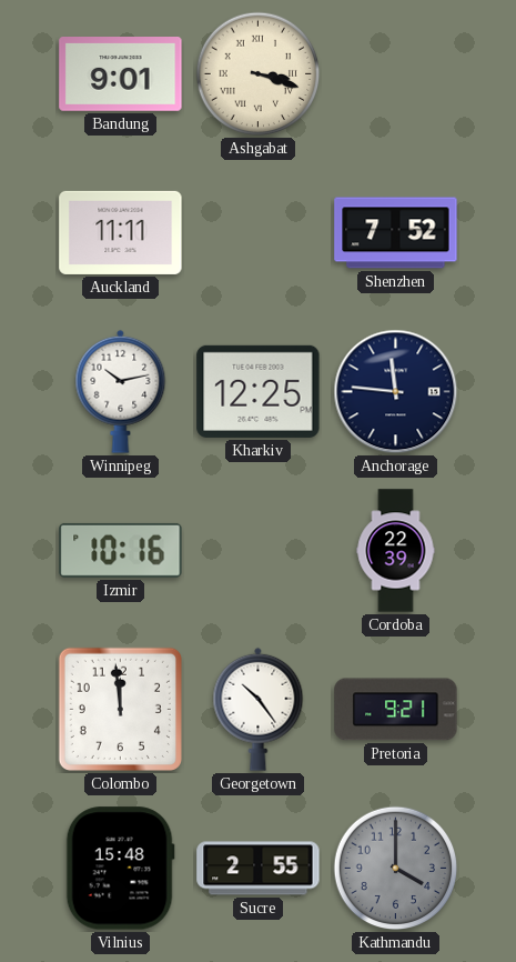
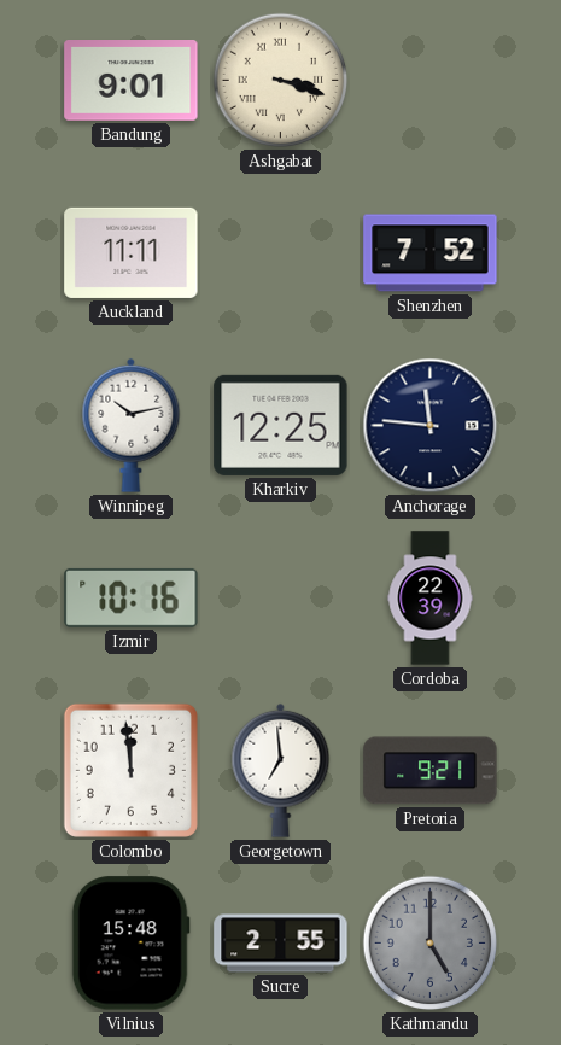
Georgetown: 10:24 -> 6:59
Kathmandu: 4:00 -> 5:00
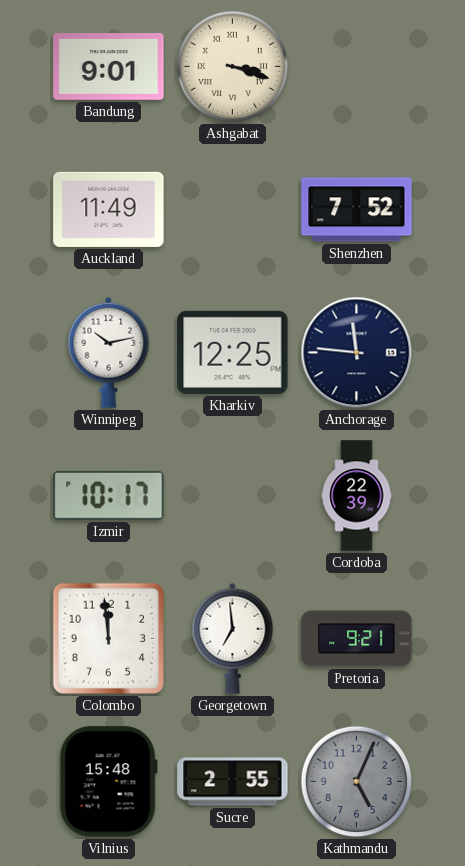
Auckland: 11:11 -> 11:49
Izmir: 10:16 -> 10:17
Kathmandu: 5:00 -> 5:04
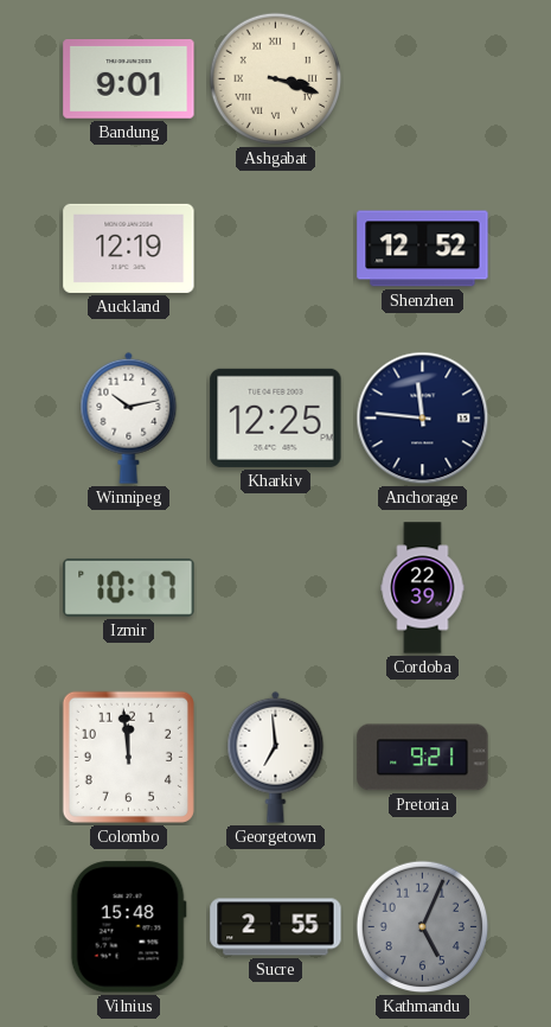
Auckland: 11:49 -> 12:19
Shenzhen: 7:52 -> 12:52
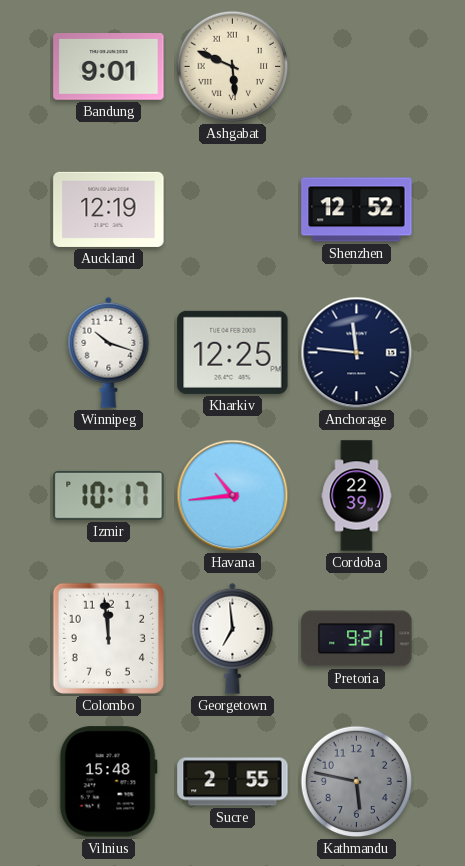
Ashgabat: 3:18 -> 5:49
Winnipeg: 10:13 -> 10:18
Havana: none -> 10:44
Kathmandu: 5:04 -> 5:47
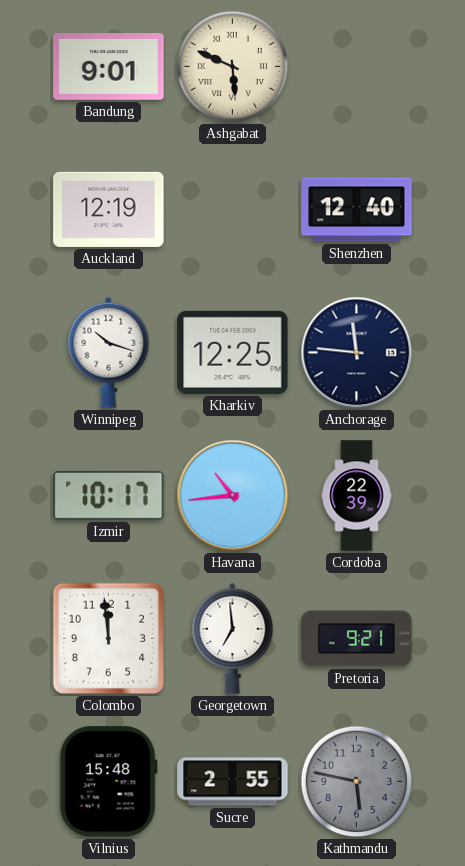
Shenzhen: 12:52 -> 12:40
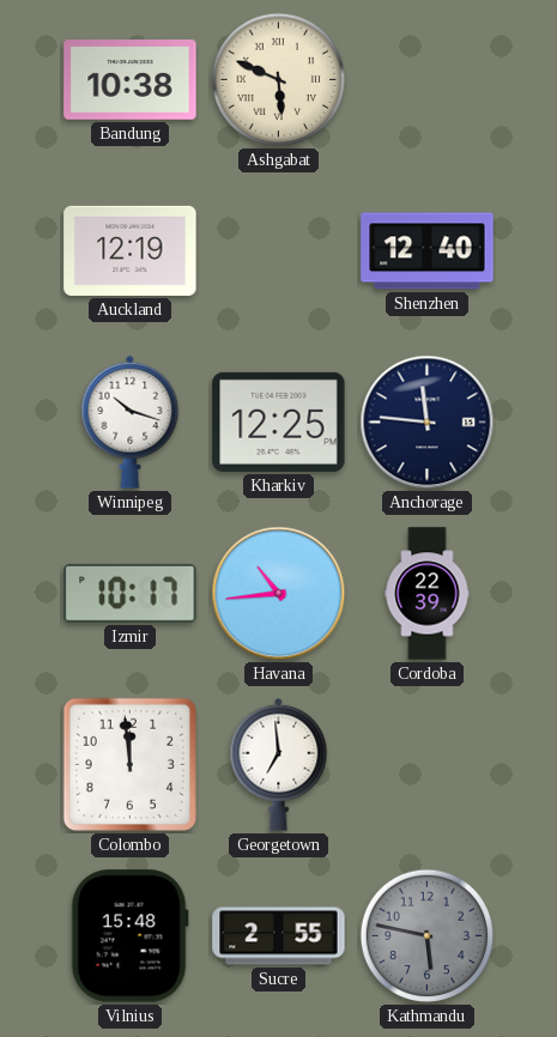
Bandung: 9:01 -> 10:38
Pretoria: 9:21 -> none
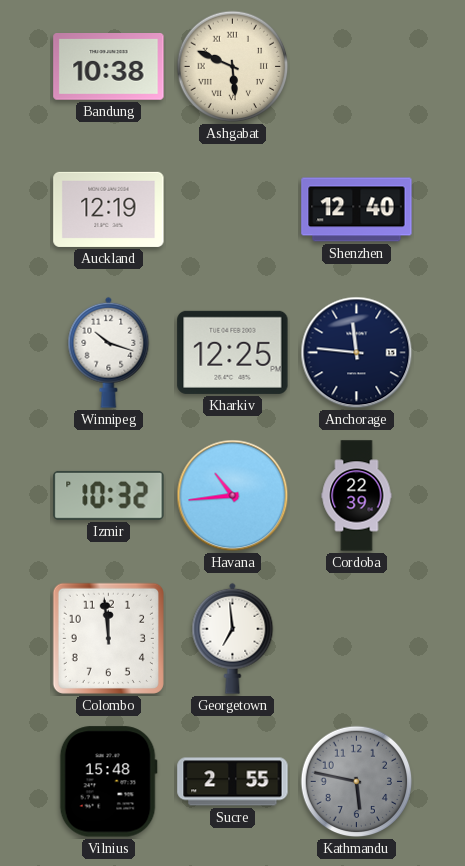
Izmir: 10:17 -> 10:32
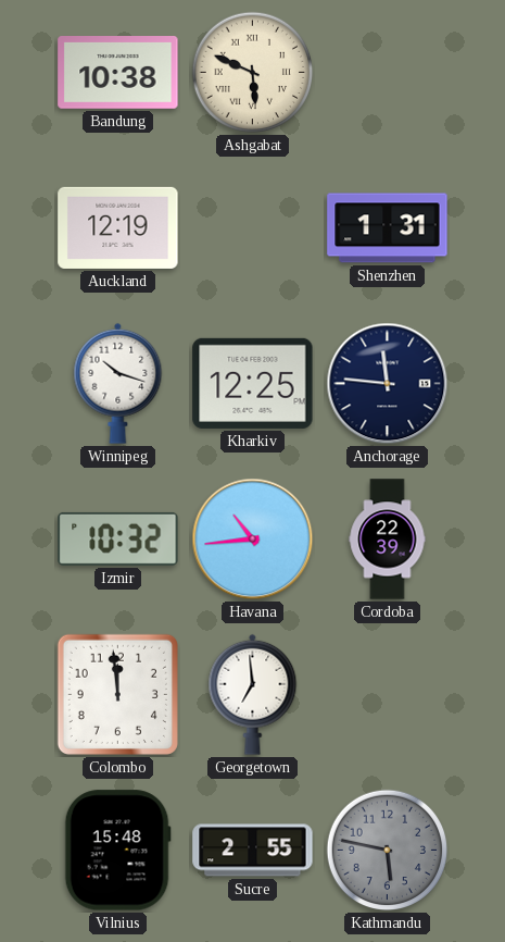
Shenzhen: 12:40 -> 1:31
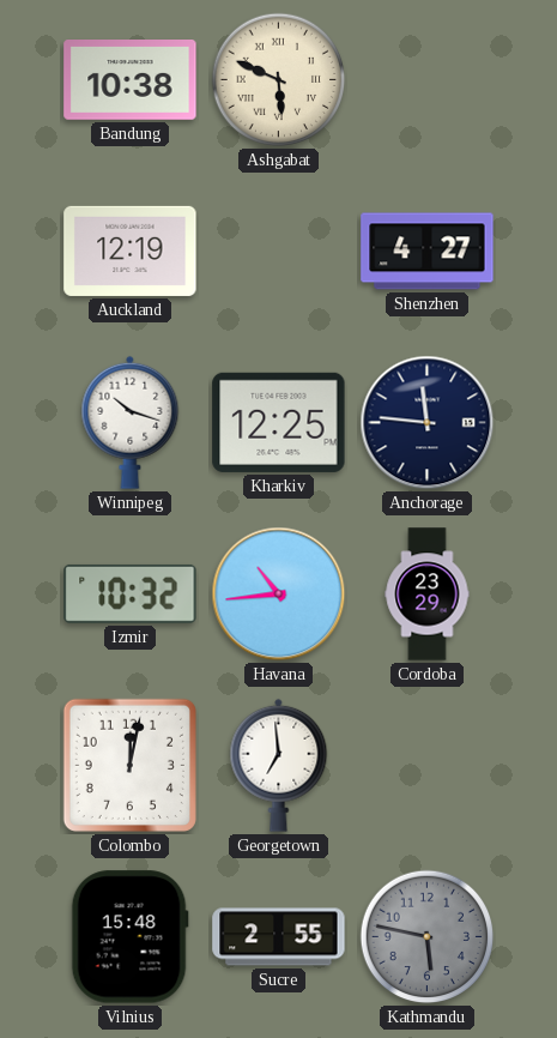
Shenzhen: 1:31 -> 4:27
Cordoba: 22:39 -> 23:29
Colombo: 11:59 -> 12:02
